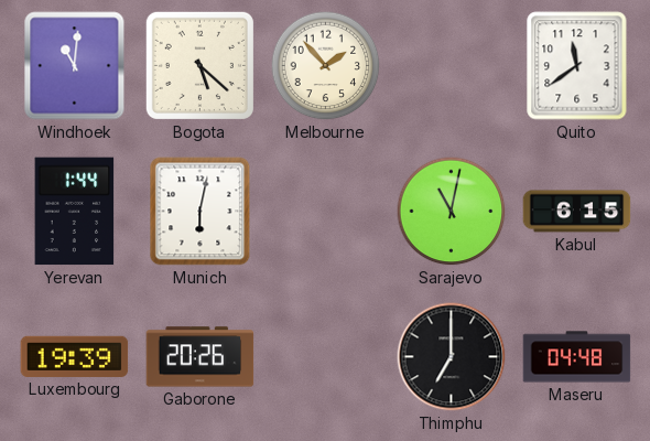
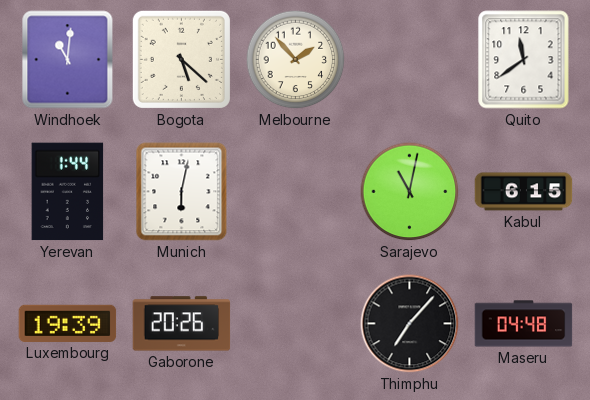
Thimphu: 7:00 -> 7:07
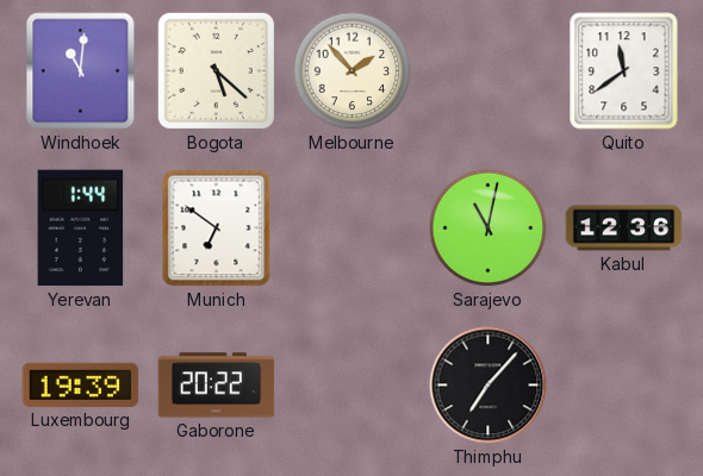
Munich: 6:02 -> 6:51
Kabul: 6:15 -> 12:36
Gaborone: 20:26 -> 20:22
Maseru: 04:48 -> none
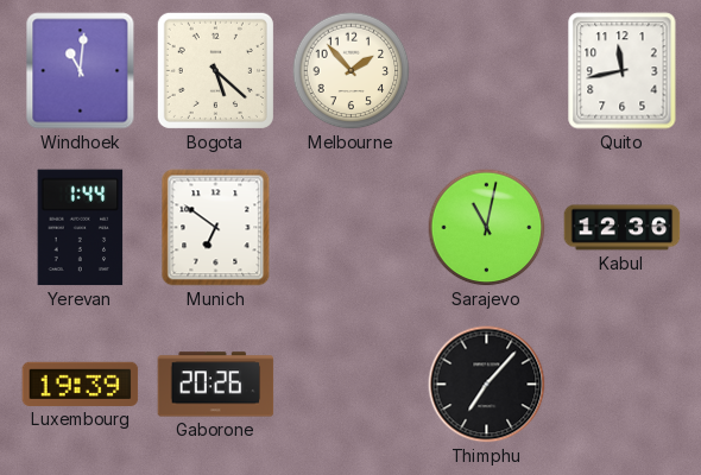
Quito: 11:39 -> 11:43
Gaborone: 20:22 -> 20:26
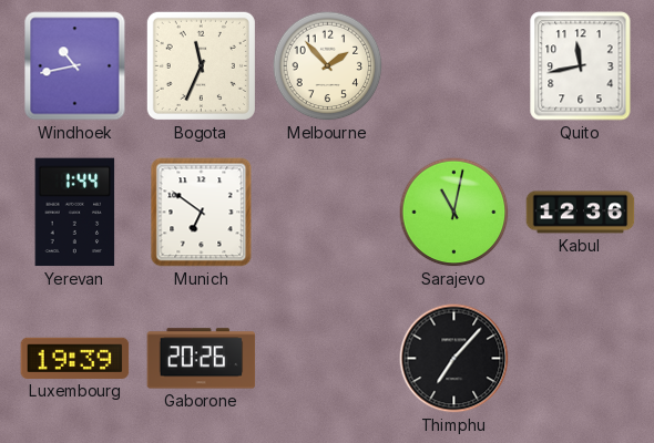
Windhoek: 11:01 -> 10:43
Bogota: 5:22 -> 11:34
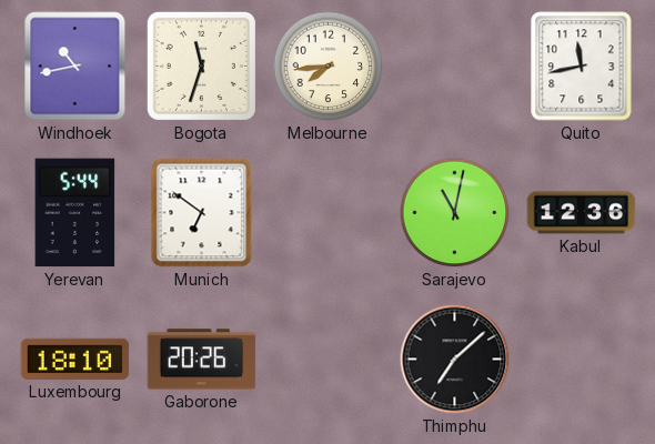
Bogota: 11:34 -> 11:33
Melbourne: 1:53 -> 7:44
Yerevan: 1:44 -> 5:44
Luxembourg: 19:39 -> 18:10
Thimphu: 7:07 -> 7:08
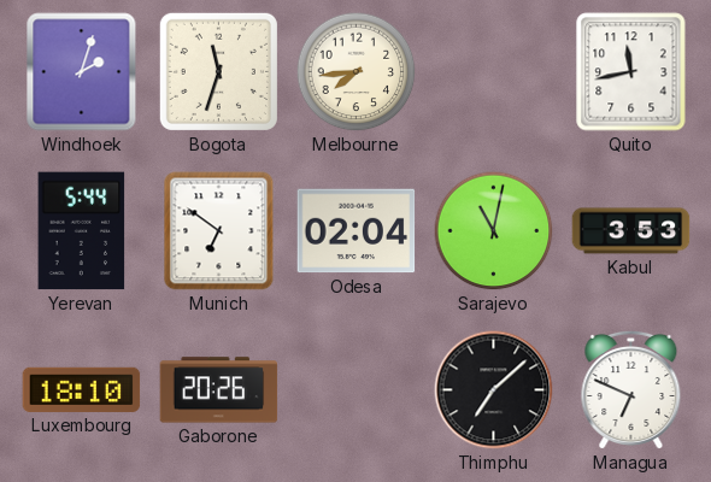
Windhoek: 10:43 -> 2:03
Odesa: none -> 02:04
Kabul: 12:36 -> 3:53
Managua: none -> 6:49
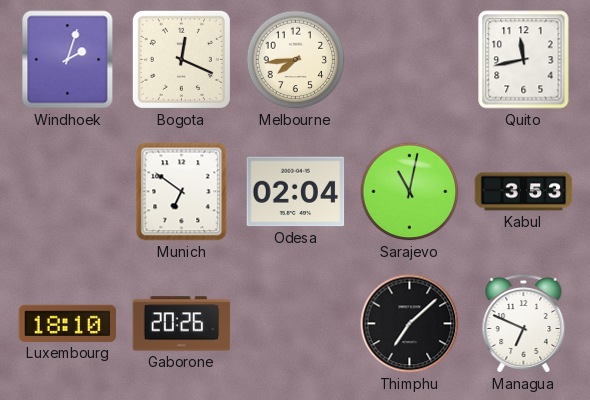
Bogota: 11:33 -> 12:19
Yerevan: 5:44 -> none
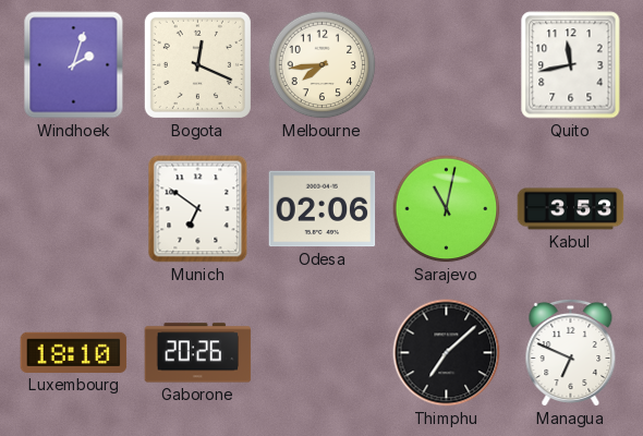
Odesa: 02:04 -> 02:06
